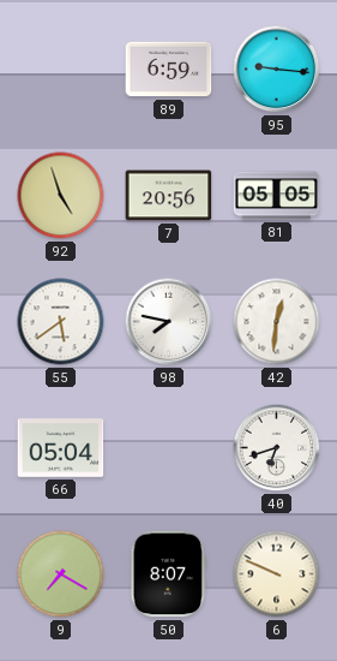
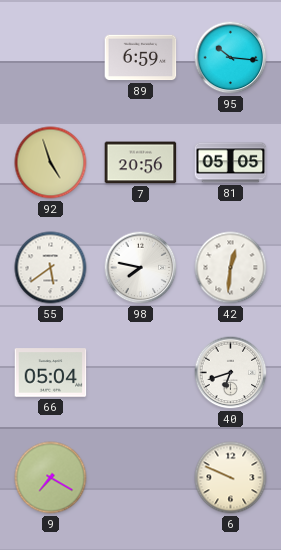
95: 9:16 -> 10:16
50: 8:07 -> none
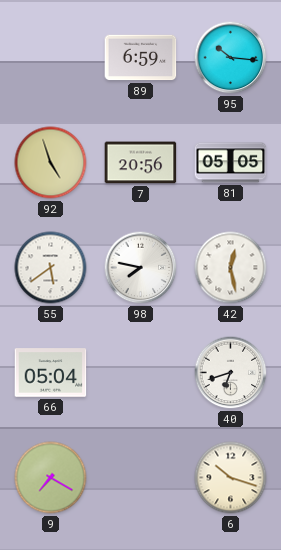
42: 12:31 -> 12:28
6: 9:49 -> 10:18
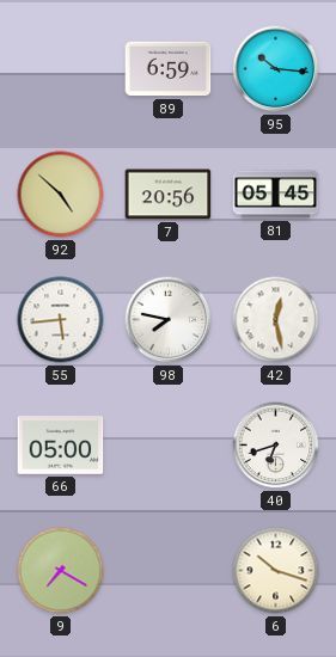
92: 4:57 -> 4:52
81: 05:05 -> 05:45
55: 5:39 -> 5:44
66: 05:04 -> 05:00
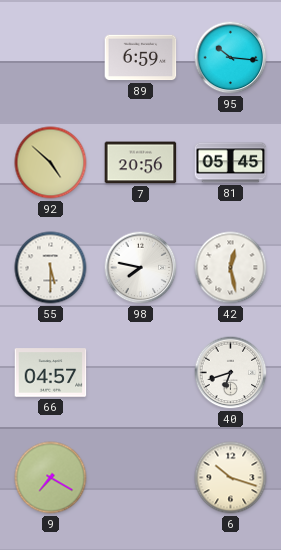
55: 5:44 -> 5:30
66: 05:00 -> 04:57
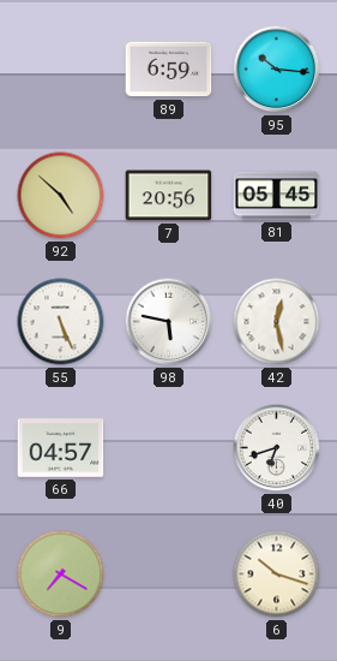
55: 5:30 -> 5:26
98: 7:47 -> 5:47
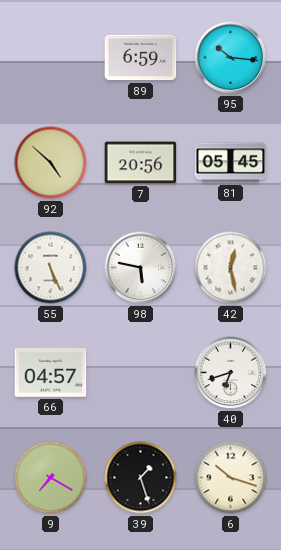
39: none -> 1:27
